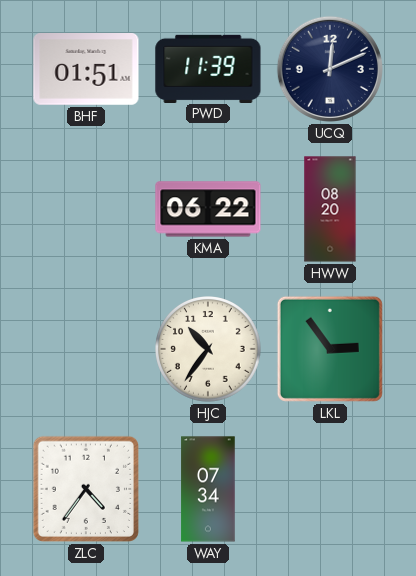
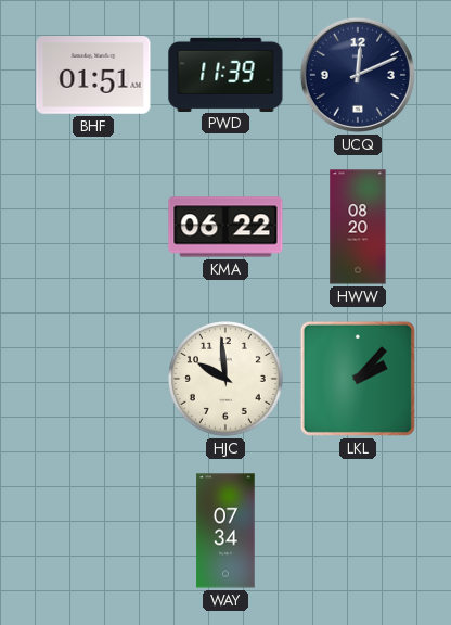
HJC: 10:36 -> 9:59
LKL: 2:54 -> 2:07
ZLC: 4:36 -> none
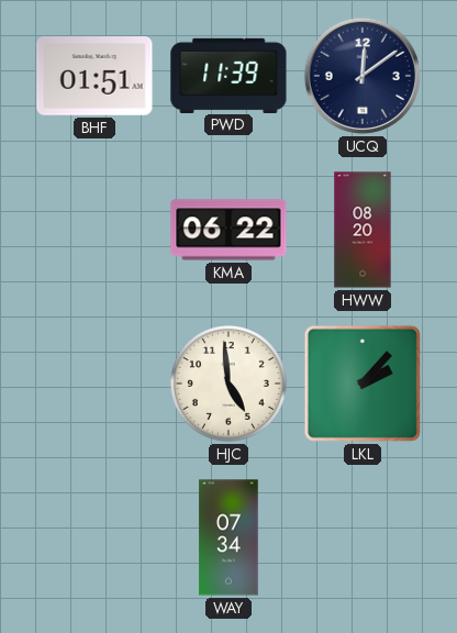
UCQ: 12:11 -> 12:09
HJC: 9:59 -> 4:59
